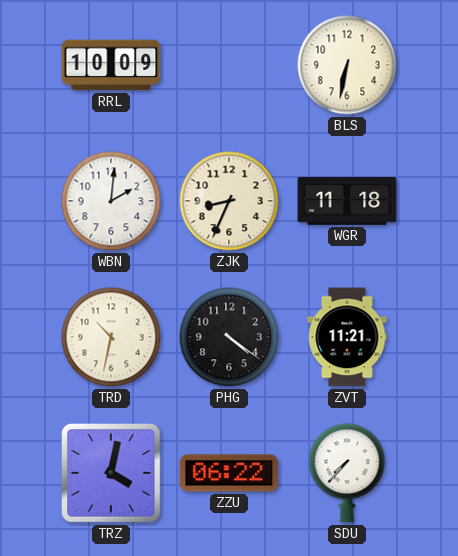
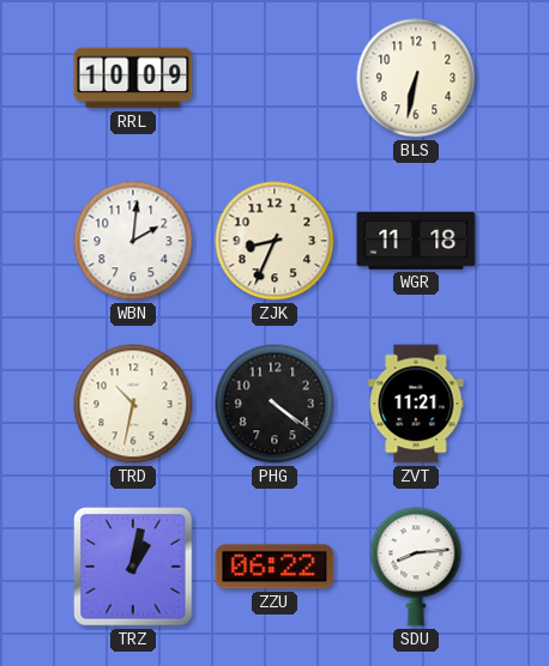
TRZ: 4:02 -> 1:02
SDU: 7:37 -> 8:14
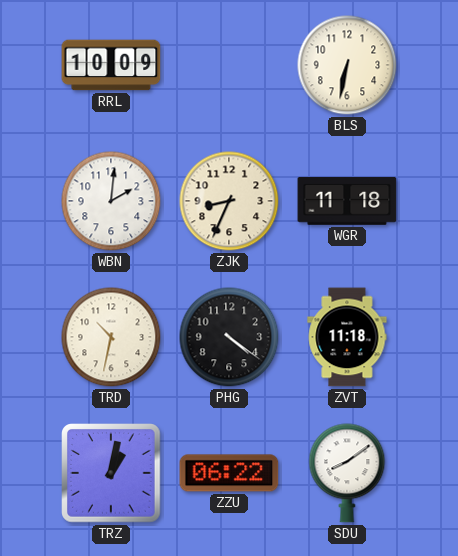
ZVT: 11:21 -> 11:18
SDU: 8:14 -> 8:09
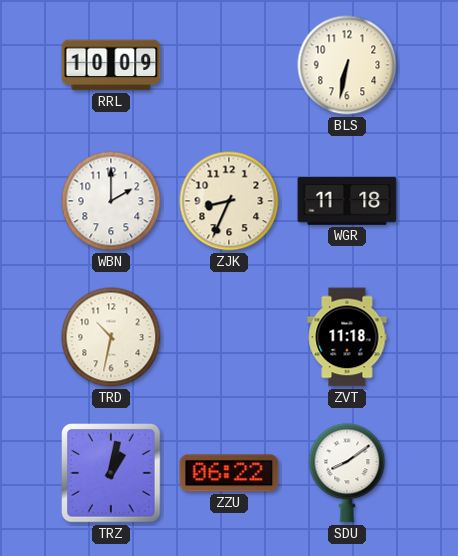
WBN: 2:01 -> 2:00
PHG: 4:21 -> none
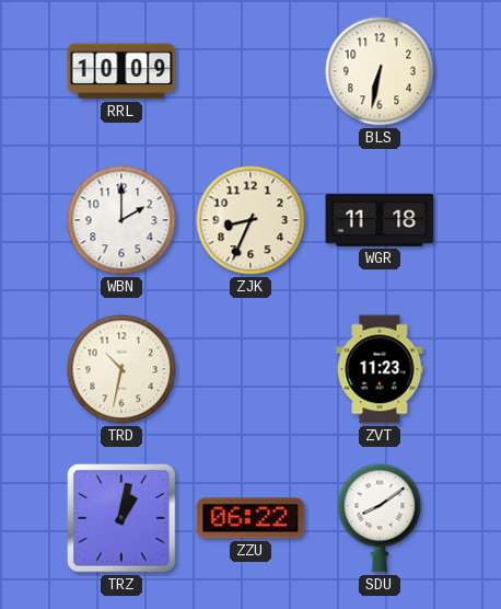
ZVT: 11:18 -> 11:23
